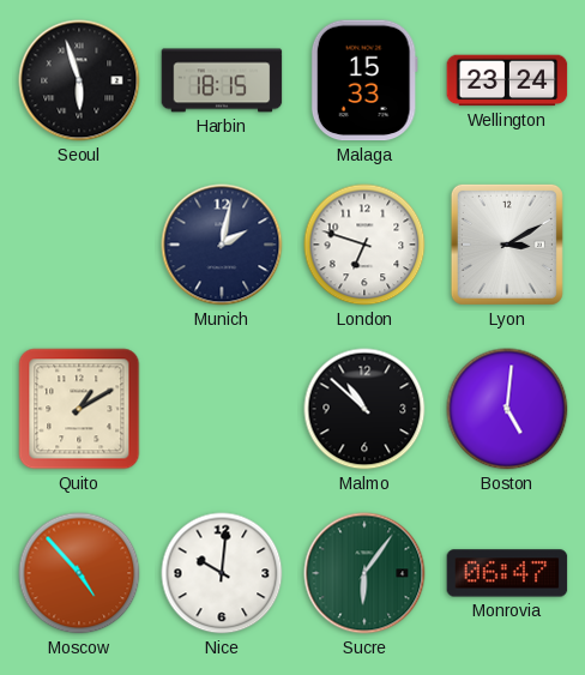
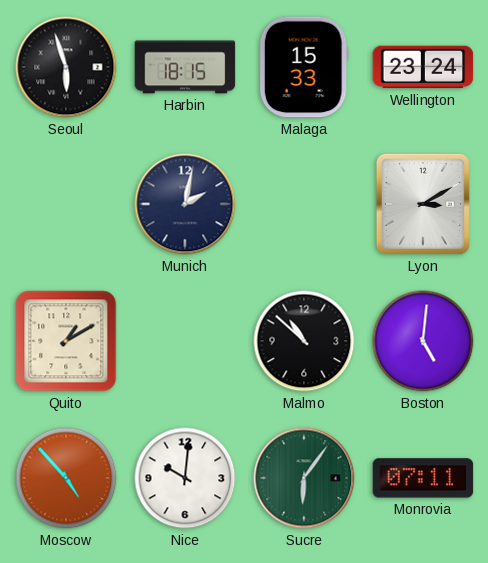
London: 6:48 -> none
Monrovia: 06:47 -> 07:11
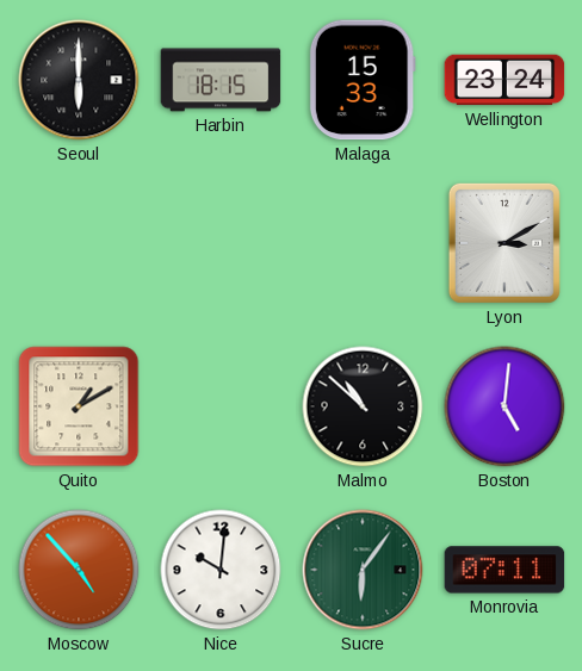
Seoul: 5:57 -> 6:00
Munich: 2:02 -> none
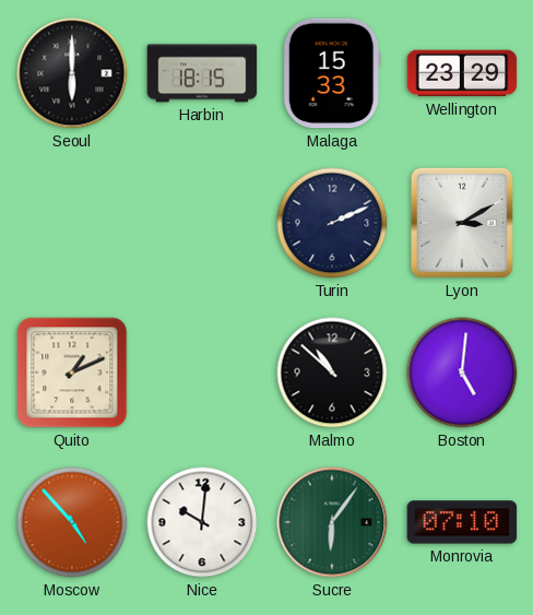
Wellington: 23:24 -> 23:29
Turin: none -> 2:11
Quito: 1:10 -> 1:11
Monrovia: 07:11 -> 07:10
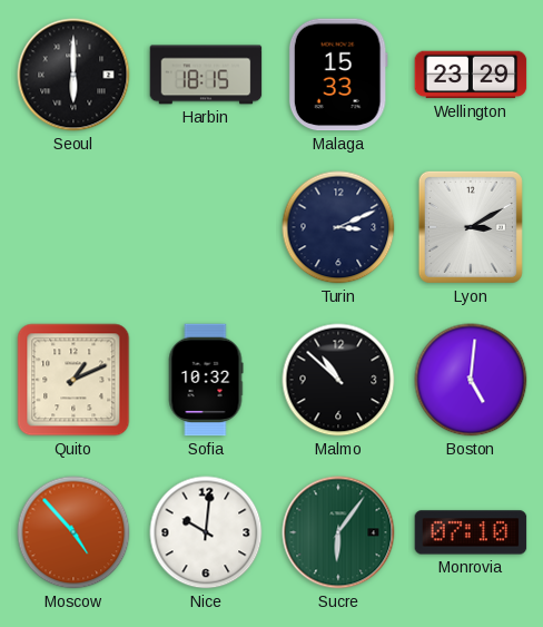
Turin: 2:11 -> 3:11
Sofia: none -> 10:32
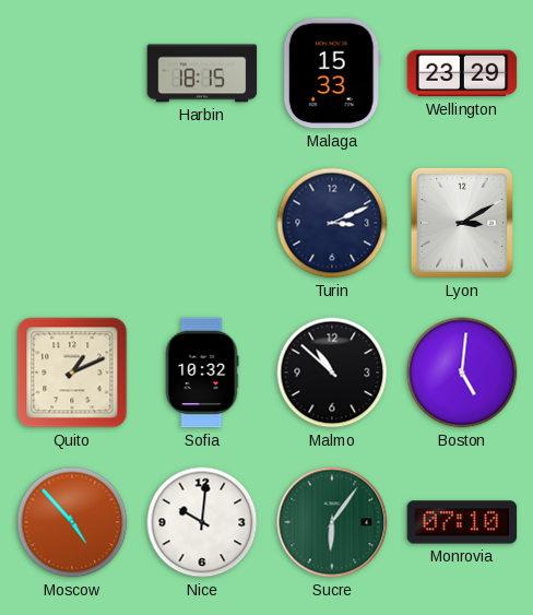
Seoul: 6:00 -> none
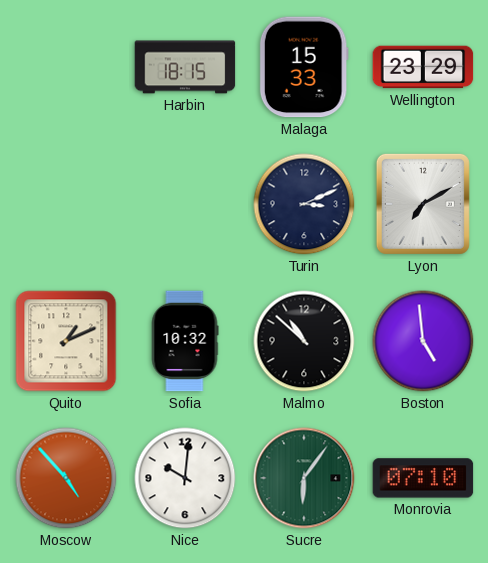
Lyon: 3:10 -> 7:10
Boston: 5:01 -> 4:59
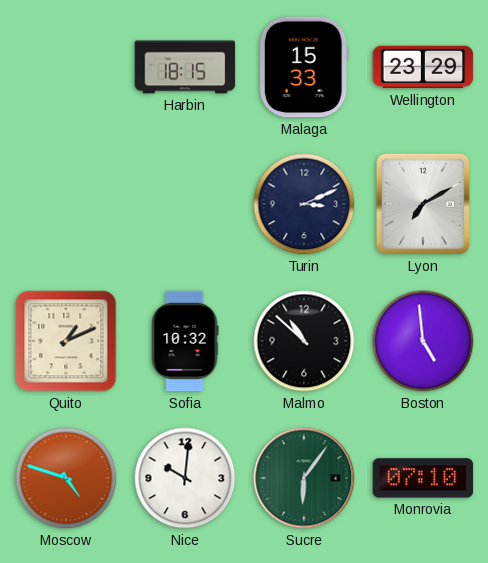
Moscow: 4:53 -> 4:48
